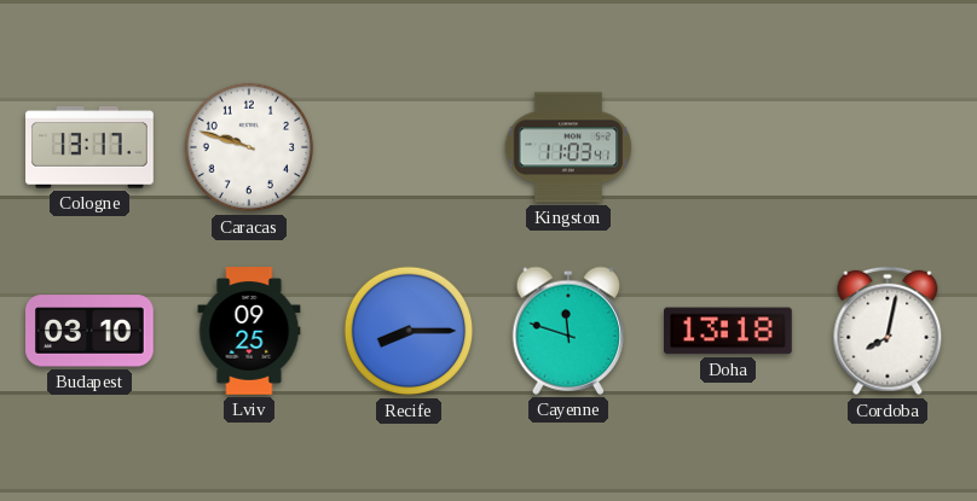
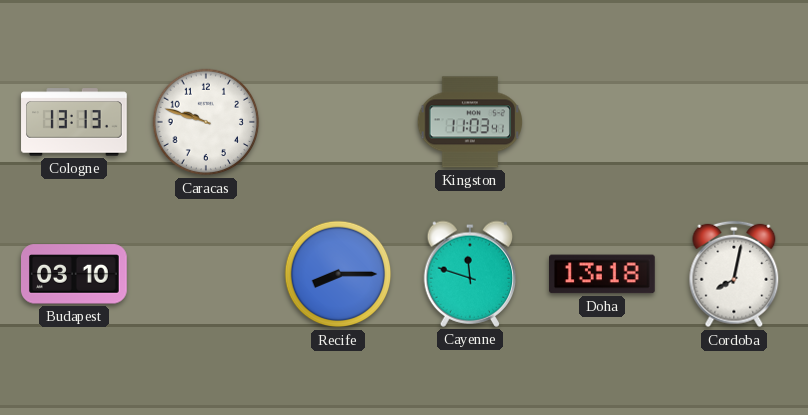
Cologne: 13:17 -> 13:13
Lviv: 09:25 -> none
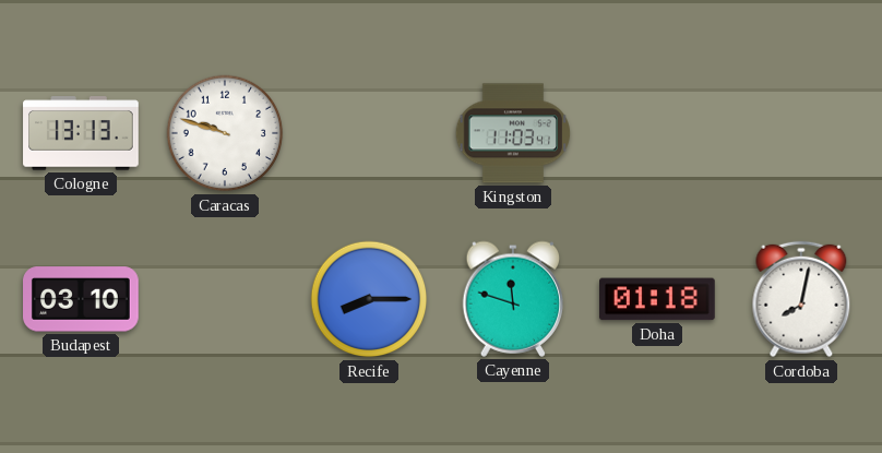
Doha: 13:18 -> 01:18
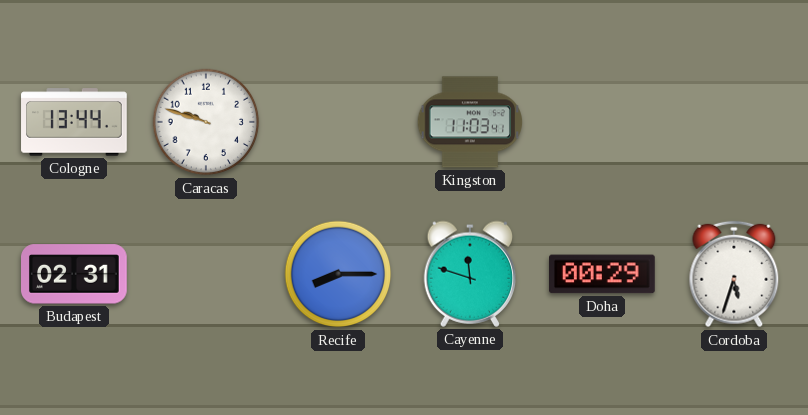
Cologne: 13:13 -> 13:44
Budapest: 03:10 -> 02:31
Doha: 01:18 -> 00:29
Cordoba: 8:02 -> 5:33
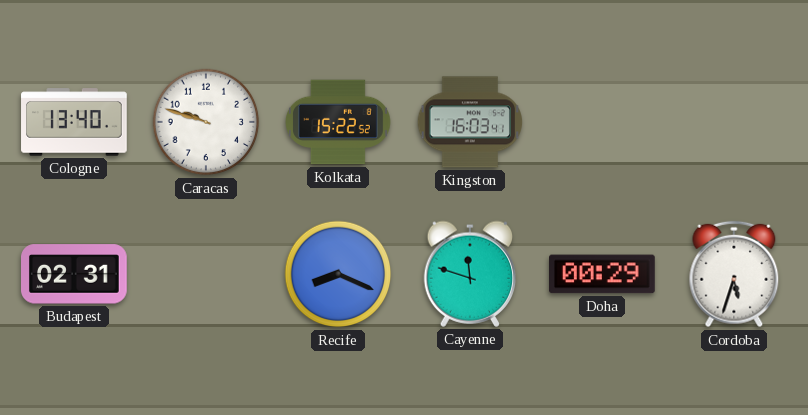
Cologne: 13:44 -> 13:40
Kolkata: none -> 15:22
Kingston: 11:03 -> 16:03
Recife: 8:15 -> 8:19
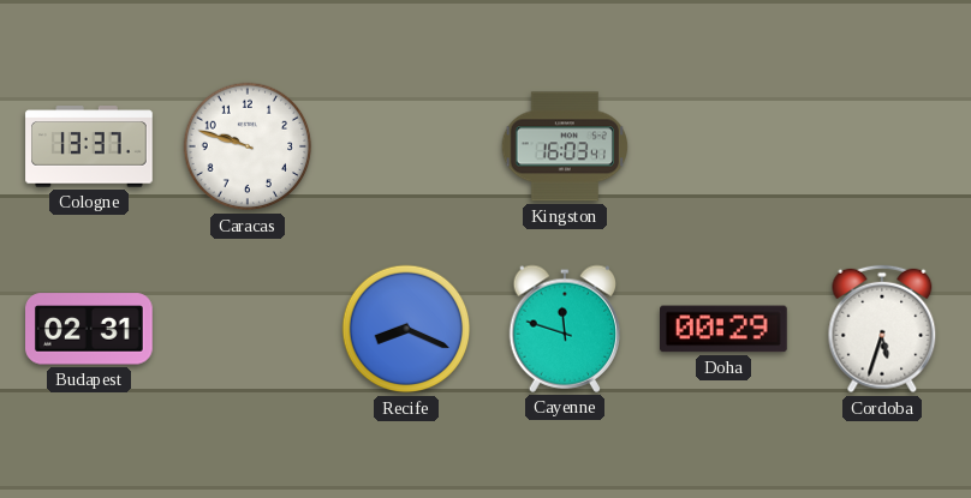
Cologne: 13:40 -> 13:37
Kolkata: 15:22 -> none
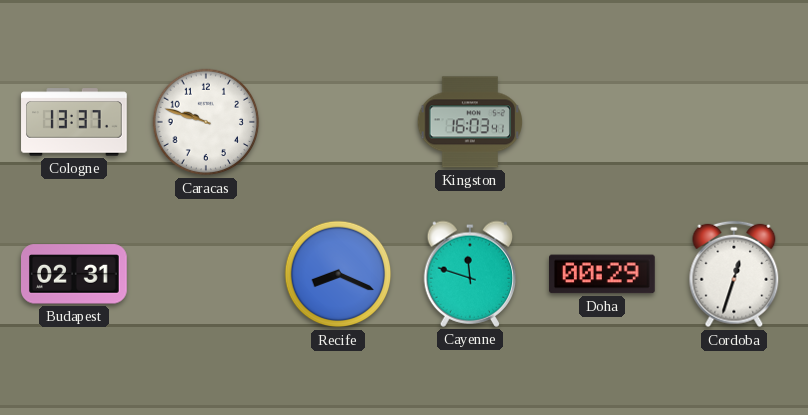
Cordoba: 5:33 -> 12:33
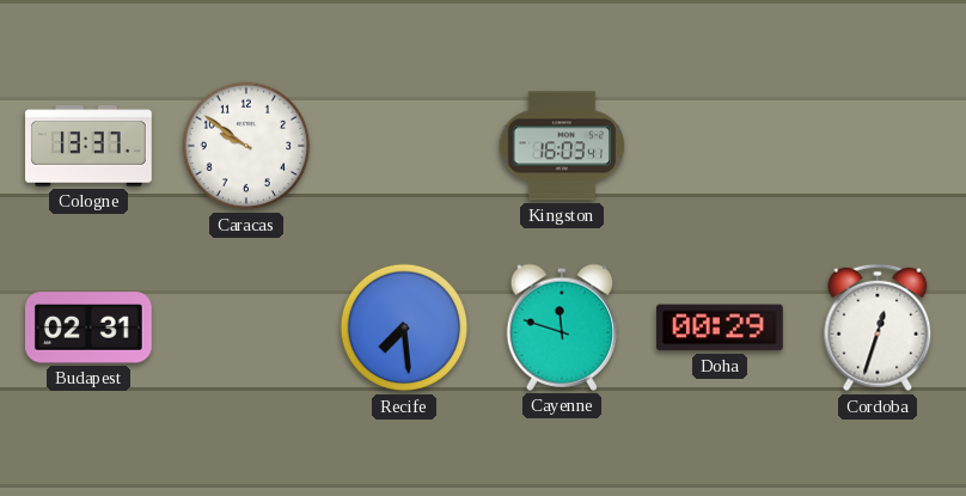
Caracas: 9:48 -> 9:51
Recife: 8:19 -> 7:29
